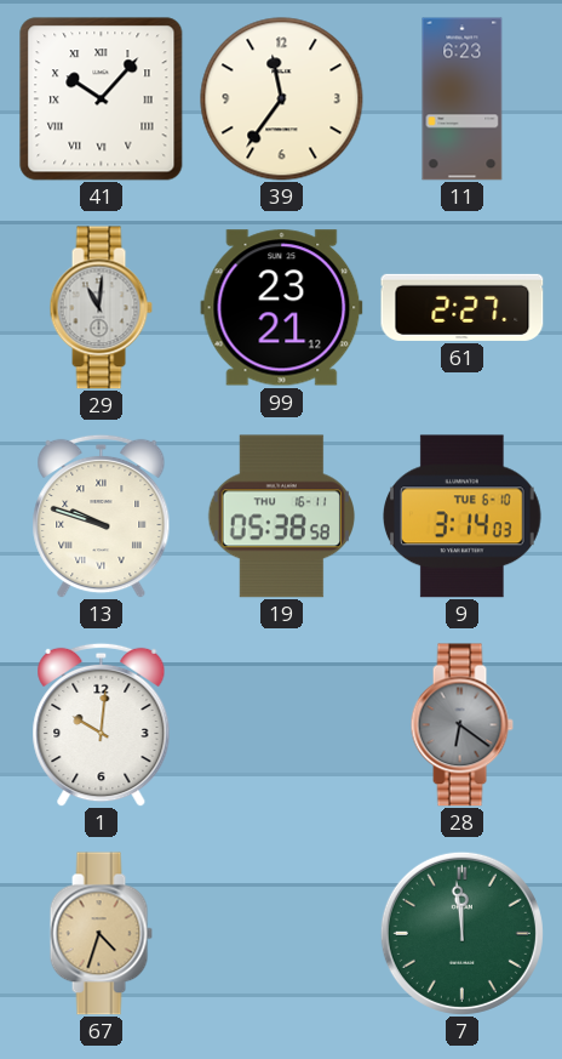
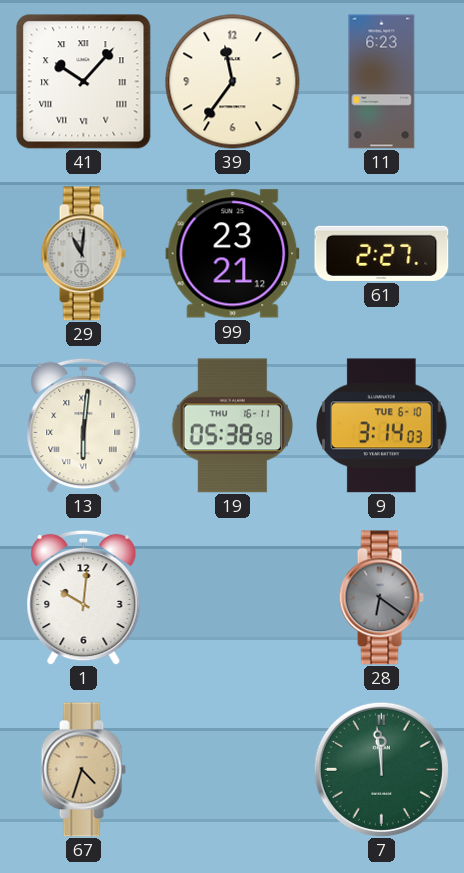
13: 9:48 -> 6:01
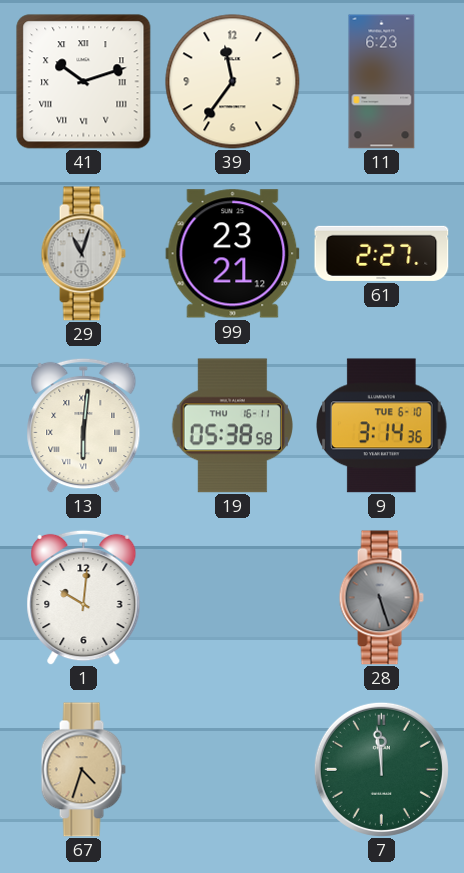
41: 10:07 -> 10:12
29: 11:01 -> 11:03
9: 3:14:03 -> 3:14:36
28: 6:21 -> 5:27
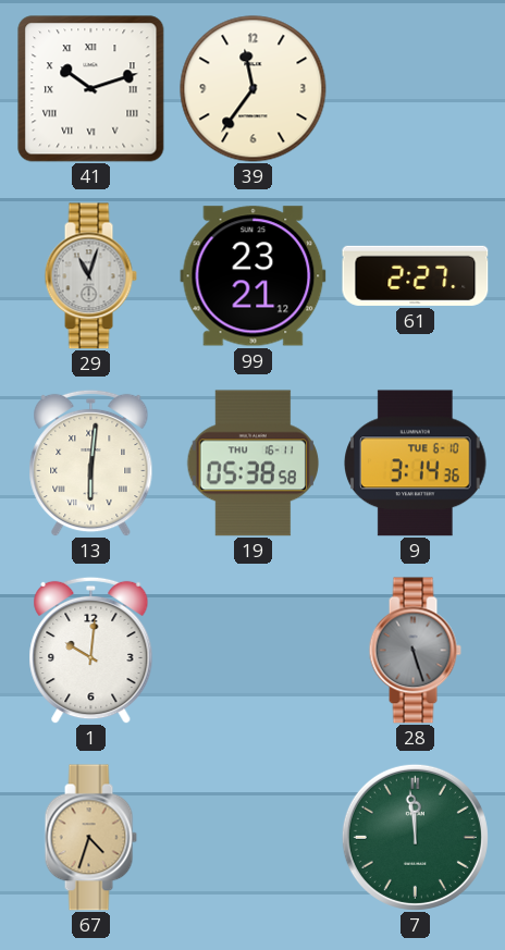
11: 6:23 -> none
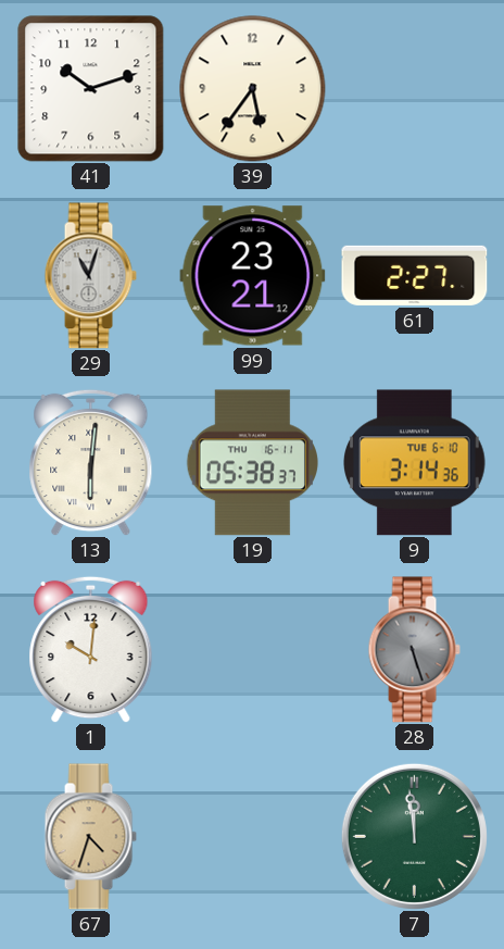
41 numerals: Roman -> Arabic
39: 11:36 -> 5:36
19: 05:38:58 -> 05:38:37
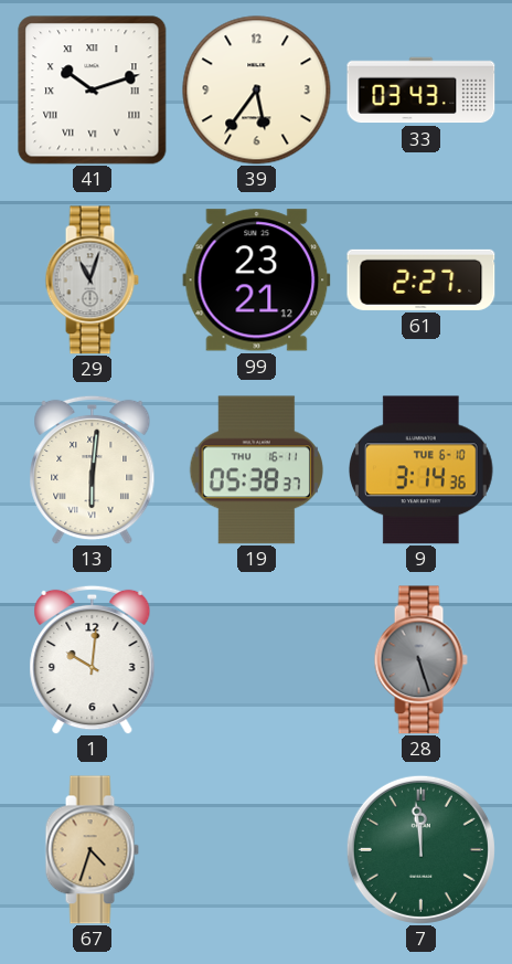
41 numerals: Arabic -> Roman
33: none -> 03:43
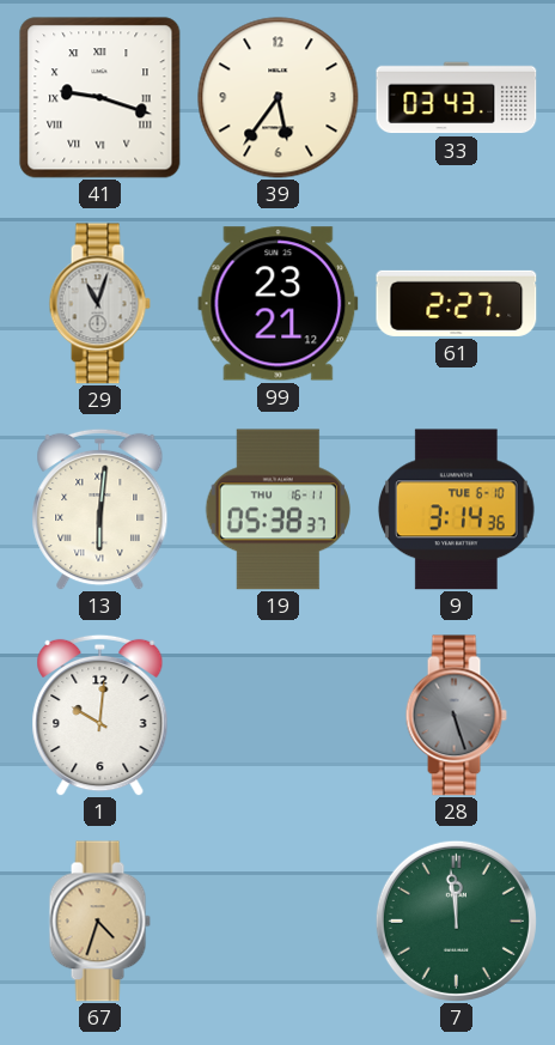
41: 10:12 -> 9:18
